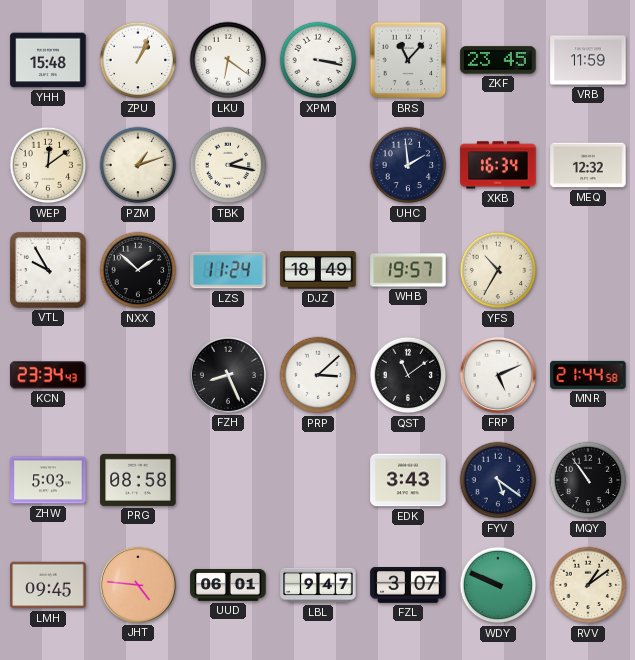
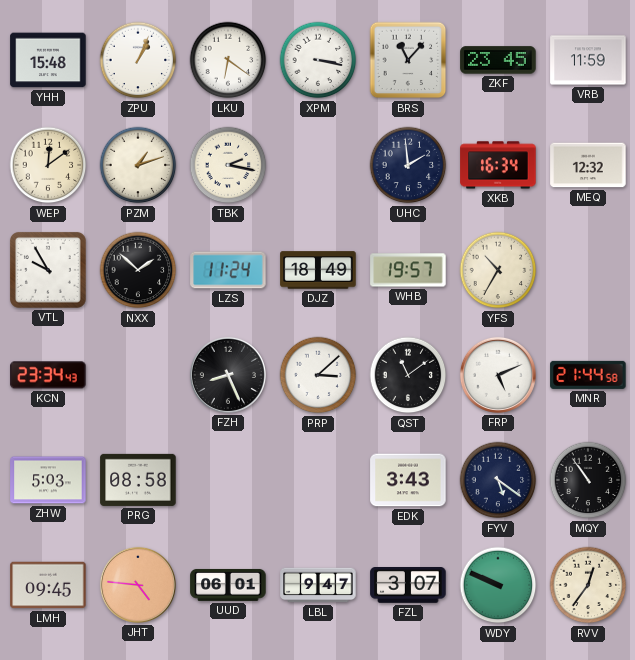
RVV: 1:09 -> 12:36
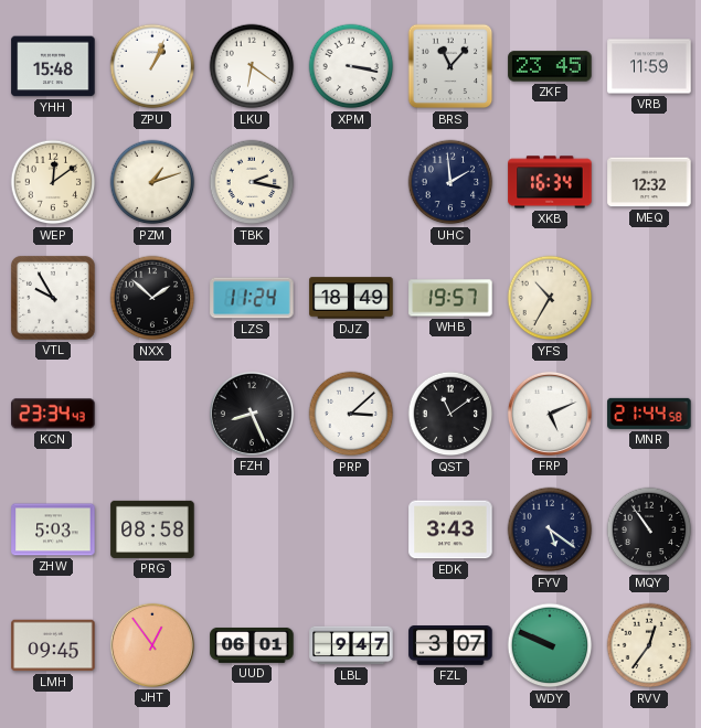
JHT: 4:46 -> 12:54
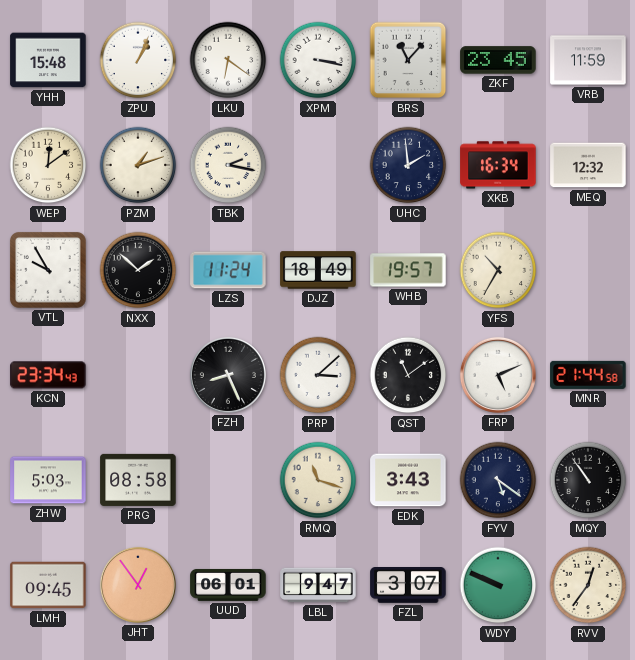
RMQ: none -> 11:18
